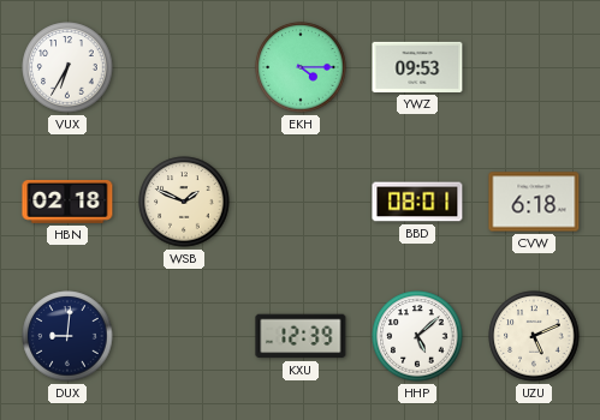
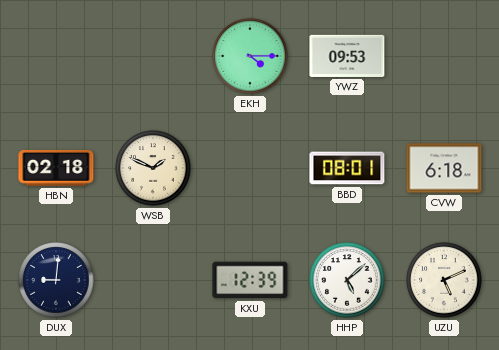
VUX: 6:35 -> none
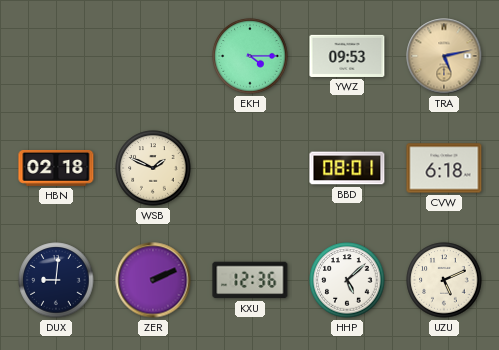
TRA: none -> 5:13
ZER: none -> 2:11
KXU: 12:39 -> 12:36
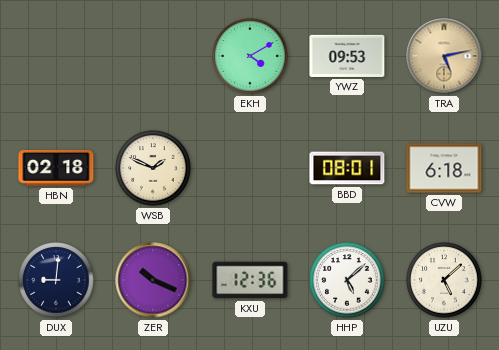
EKH: 4:15 -> 4:10
ZER: 2:11 -> 10:19
UZU: 5:11 -> 5:08
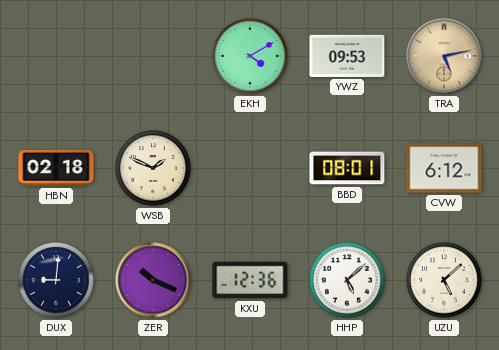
CVW: 6:18 -> 6:12
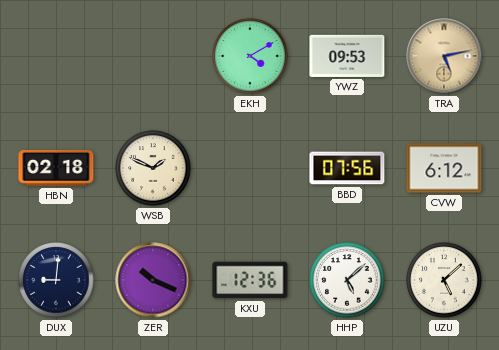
BBD: 08:01 -> 07:56
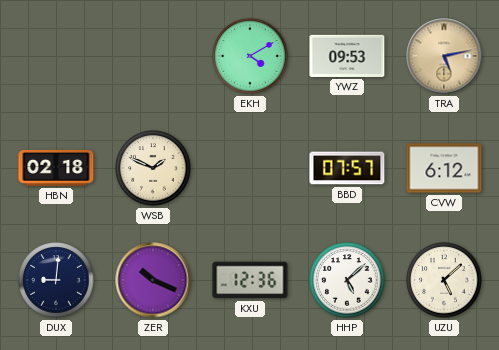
BBD: 07:56 -> 07:57
